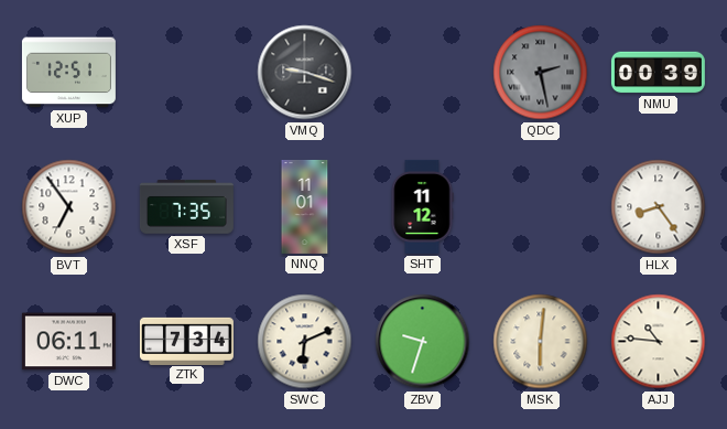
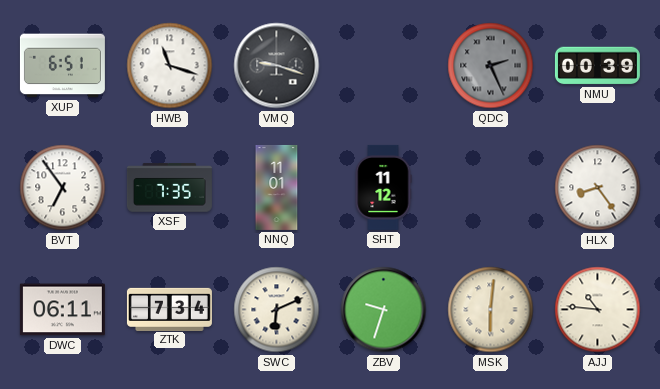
XUP: 12:51 -> 6:51
HWB: none -> 11:18
QDC: 2:28 -> 2:26
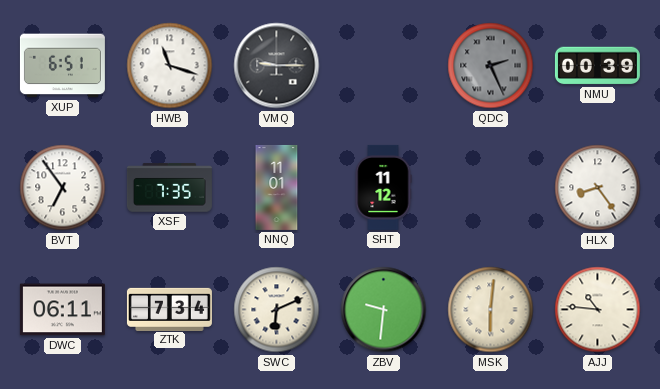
VMQ: 9:18 -> 9:15
ZBV: 9:33 -> 9:31
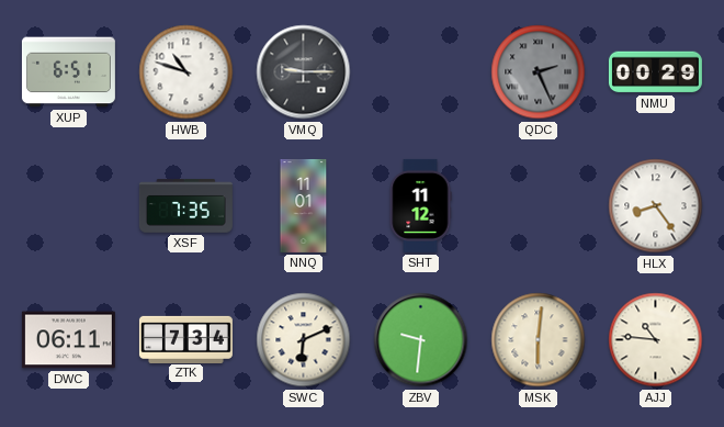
HWB: 11:18 -> 10:48
NMU: 00:39 -> 00:29
BVT: 6:54 -> none
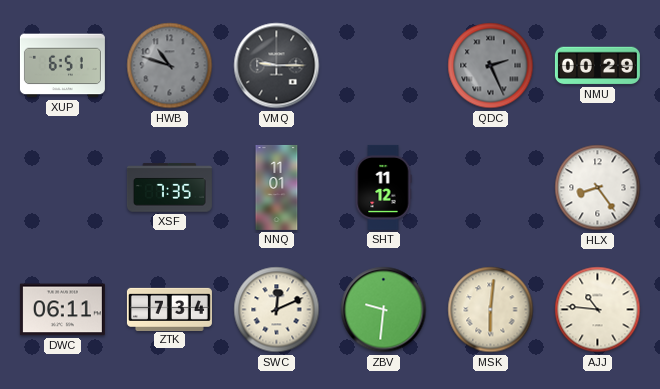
HWB dial: white -> grey
SWC: 6:11 -> 12:11
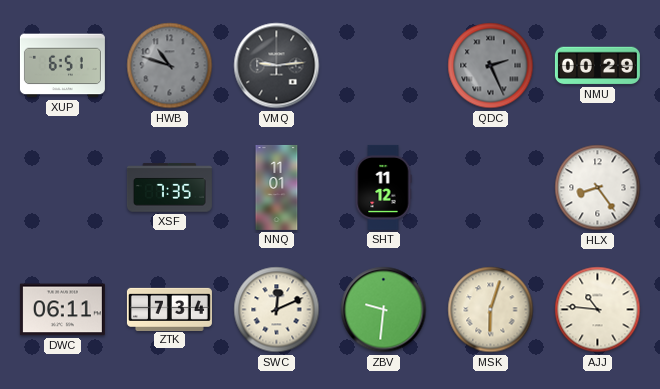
VMQ: 9:15 -> 9:14
MSK: 6:01 -> 6:03
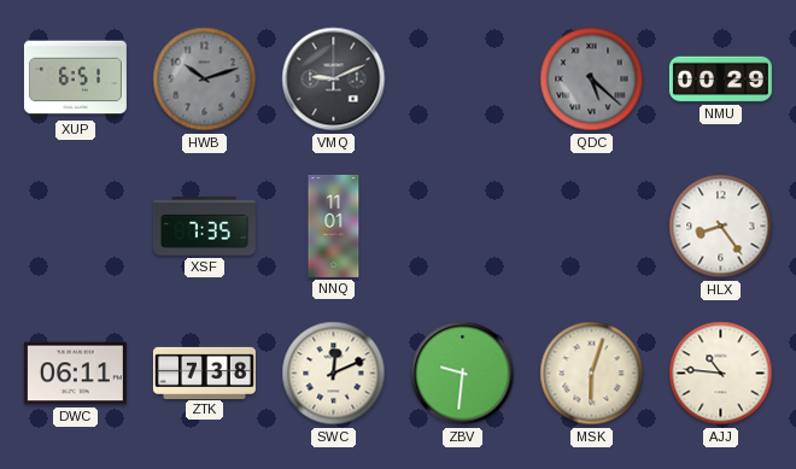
HWB: 10:48 -> 10:12
VMQ: 9:14 -> 9:11
QDC: 2:26 -> 5:22
SHT: 11:12 -> none
ZTK: 7:34 -> 7:38
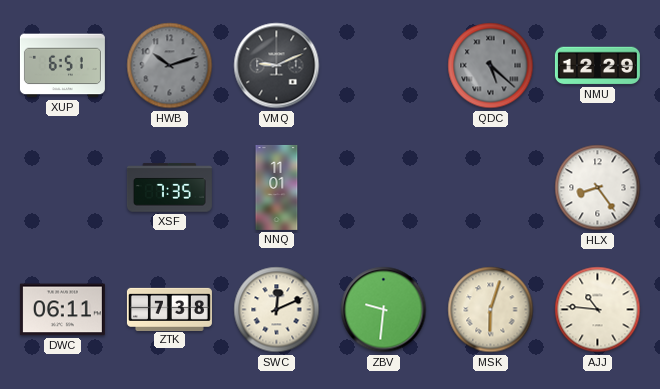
NMU: 00:29 -> 12:29
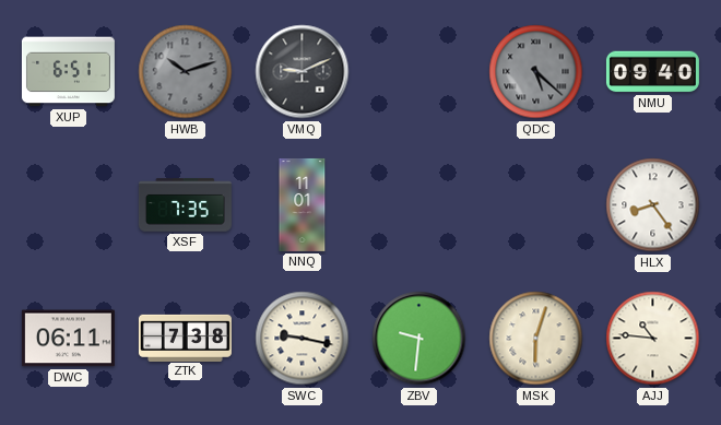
NMU: 12:29 -> 09:40
SWC: 12:11 -> 9:17
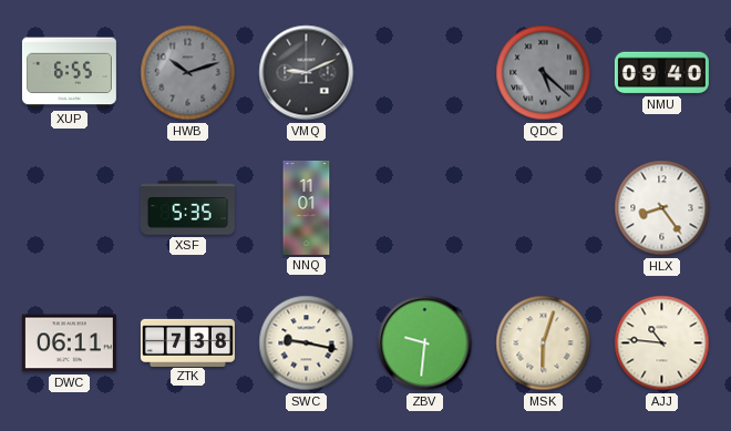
XUP: 6:51 -> 6:55
XSF: 7:35 -> 5:35
